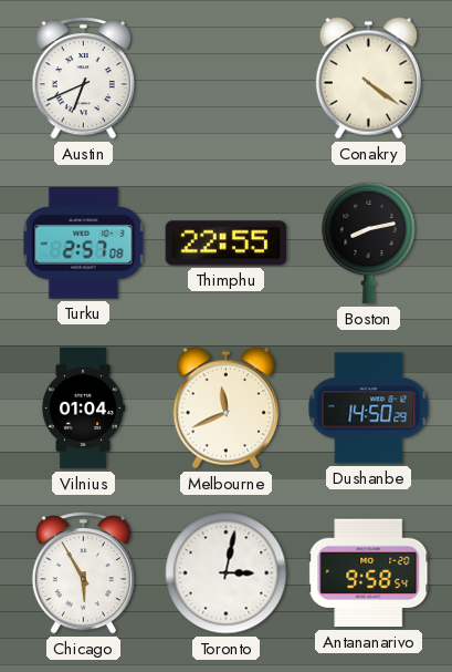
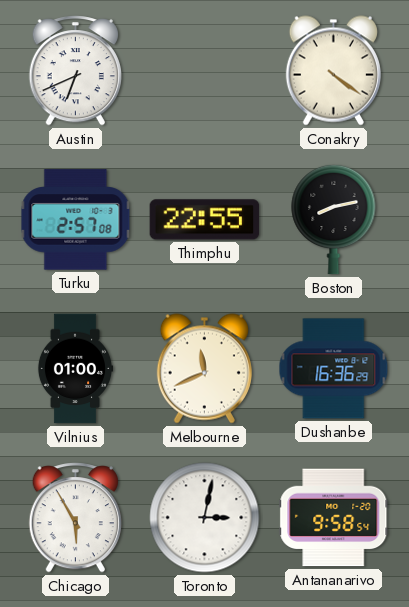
Vilnius: 01:04 -> 01:00
Dushanbe: 14:50 -> 16:36
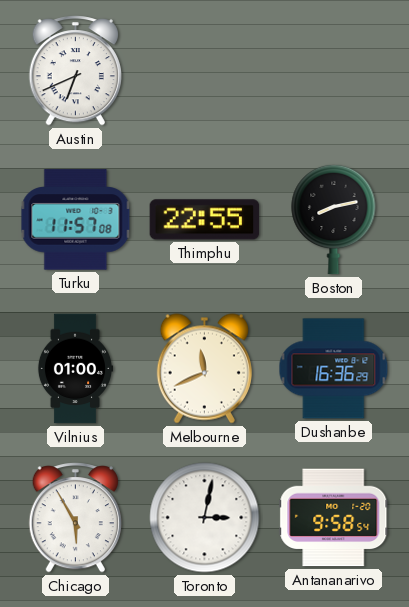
Conakry: 4:21 -> none
Turku: 2:57 -> 11:57
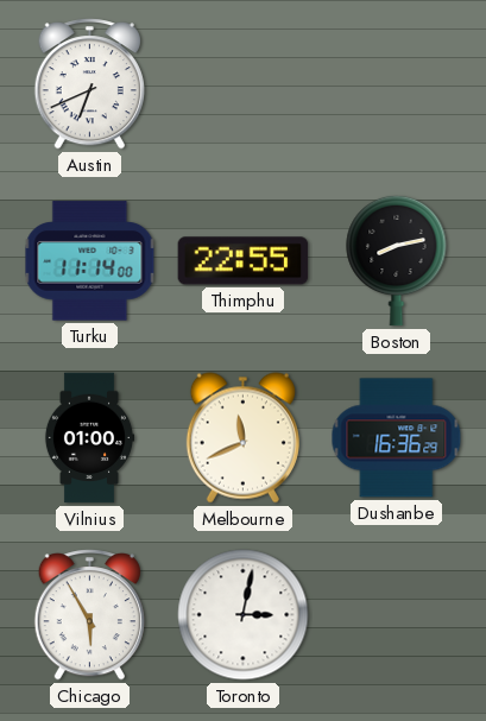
Turku: 11:57 -> 11:14
Antananarivo: 9:58 -> none
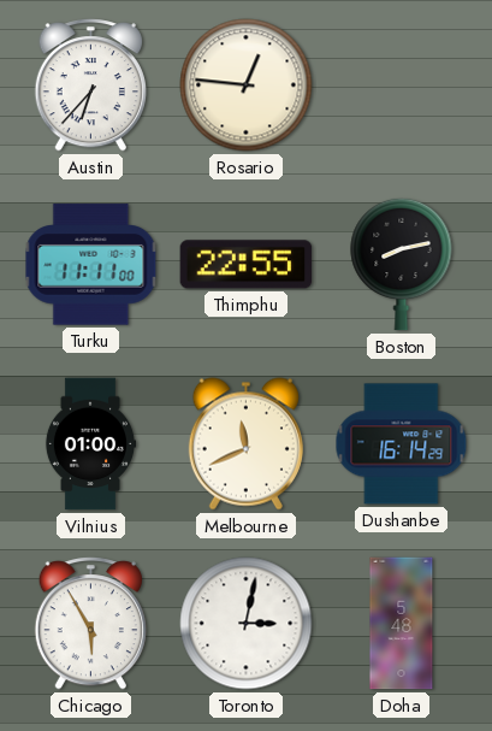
Austin: 6:41 -> 6:37
Rosario: none -> 12:46
Turku: 11:14 -> 11:11
Dushanbe: 16:36 -> 16:14
Doha: none -> 5:48
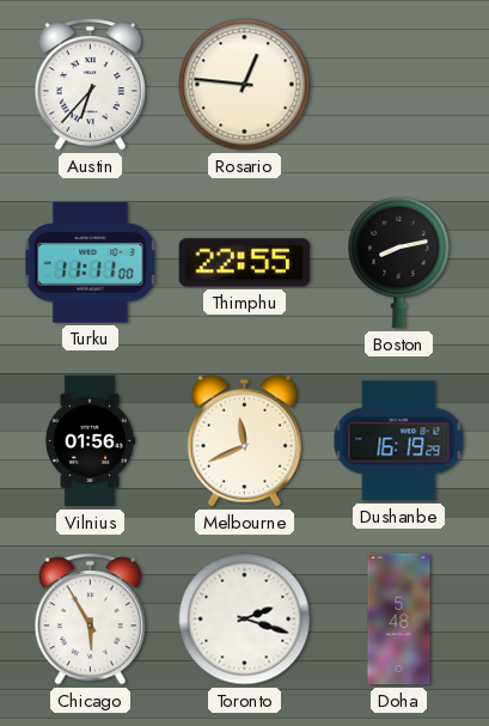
Vilnius: 01:00 -> 01:56
Dushanbe: 16:14 -> 16:19
Toronto: 3:02 -> 2:18
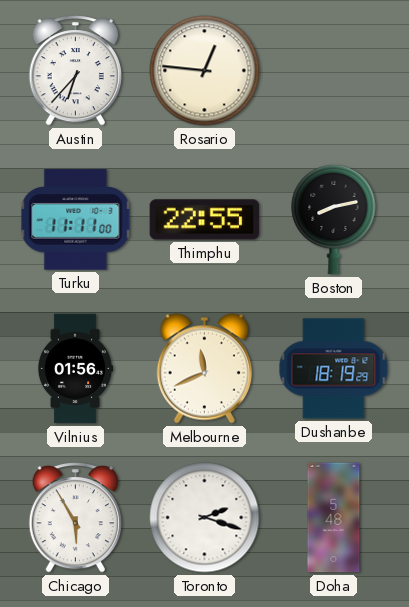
Dushanbe: 16:19 -> 18:19
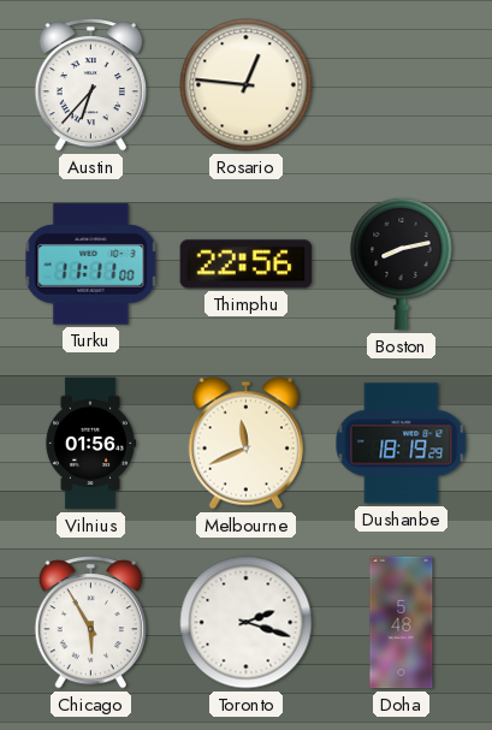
Thimphu: 22:55 -> 22:56
